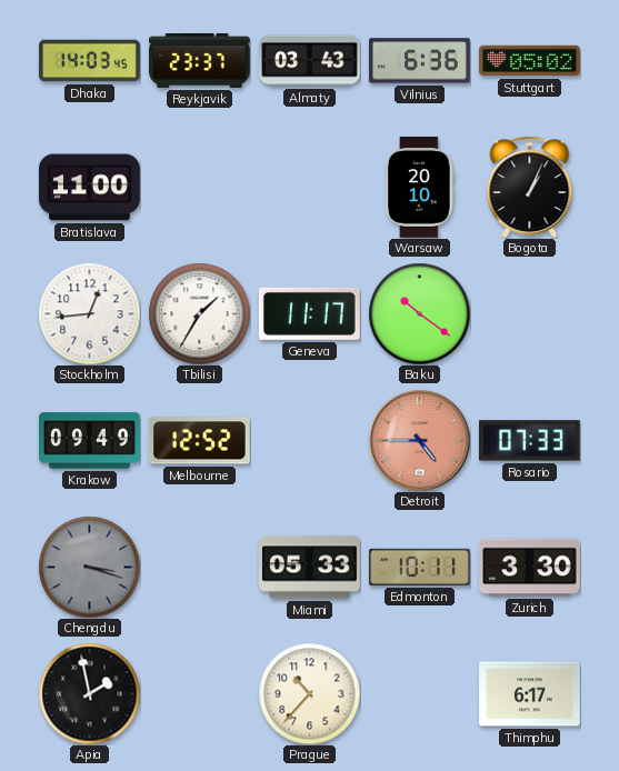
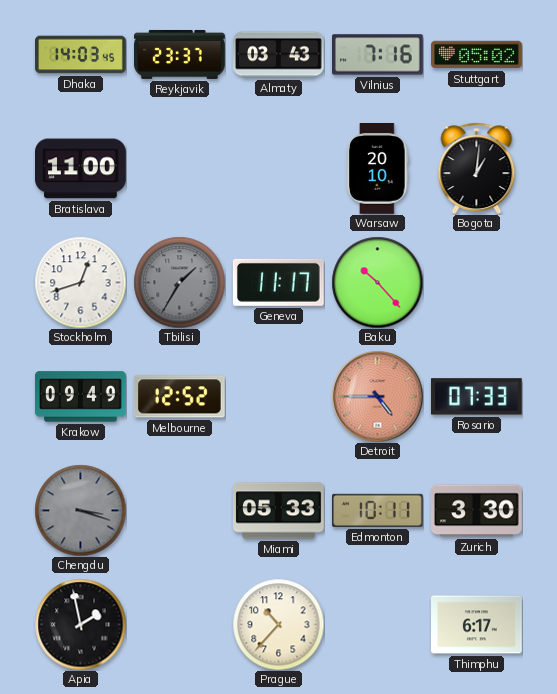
Vilnius: 6:36 -> 7:16
Bogota: 1:04 -> 1:01
Stockholm: 12:44 -> 12:42
Tbilisi dial: white -> grey
Baku: 10:21 -> 10:23
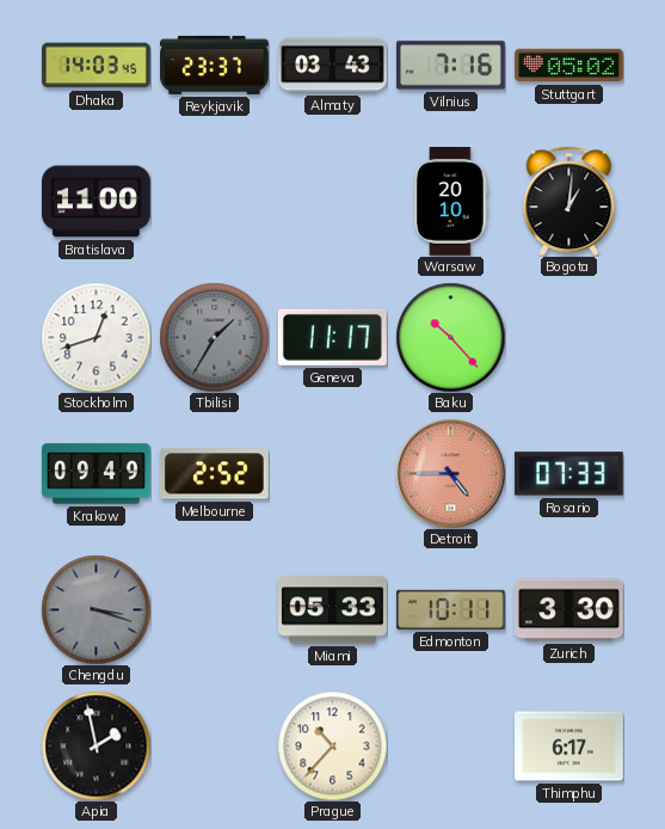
Melbourne: 12:52 -> 2:52
